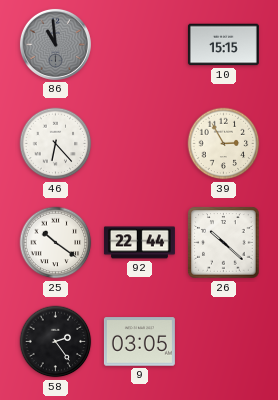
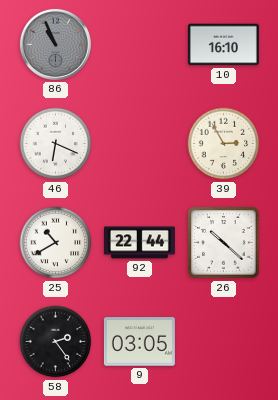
86: 10:59 -> 10:56
10: 15:15 -> 16:10
46: 6:23 -> 6:19
25: 10:21 -> 10:40
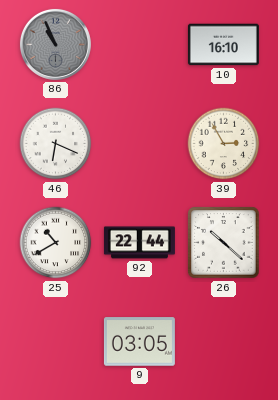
58: 2:24 -> none
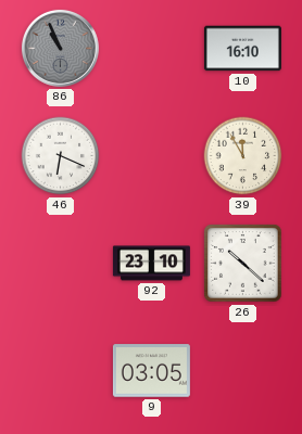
39: 2:55 -> 11:55
25: 10:40 -> none
92: 22:44 -> 23:10
